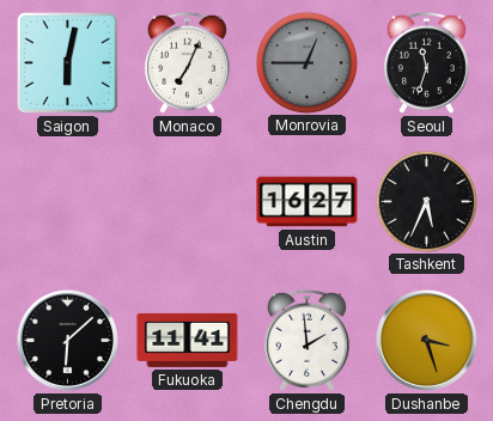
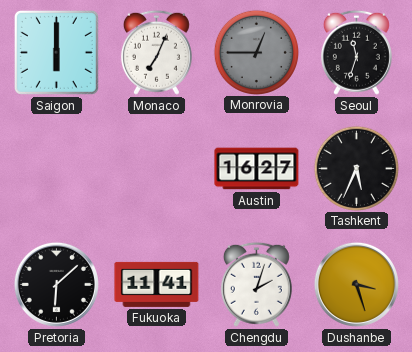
Saigon: 6:02 -> 6:00
Chengdu: 1:59 -> 2:03
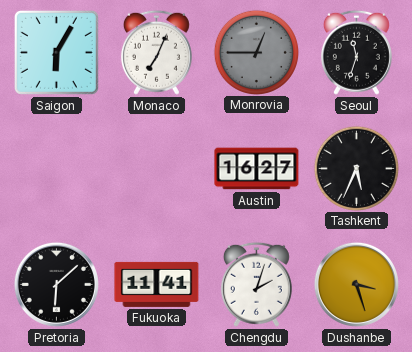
Saigon: 6:00 -> 6:05
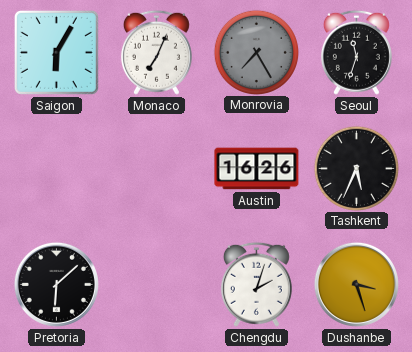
Monrovia: 12:45 -> 7:25
Austin: 16:27 -> 16:26
Fukuoka: 11:41 -> none
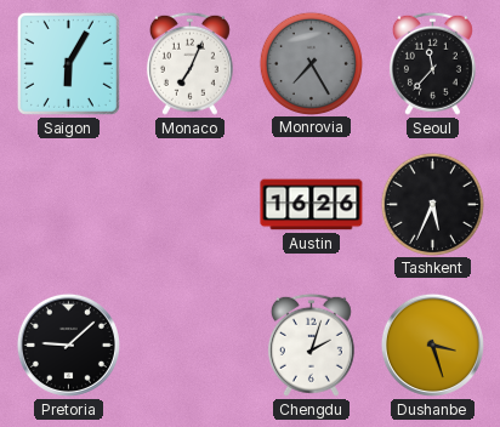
Seoul: 11:33 -> 11:37
Pretoria: 6:08 -> 9:08
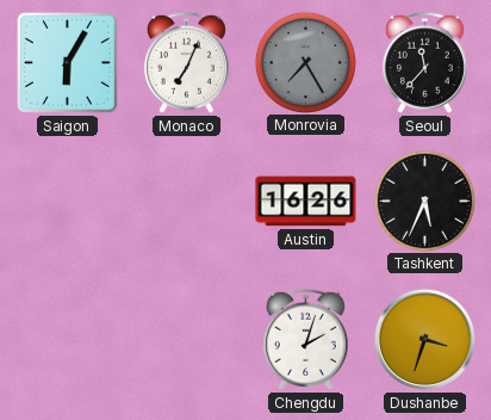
Pretoria: 9:08 -> none
Dushanbe: 3:27 -> 3:33
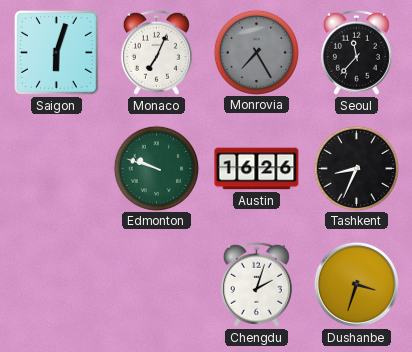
Saigon: 6:05 -> 6:03
Edmonton: none -> 9:48
Tashkent: 5:34 -> 8:34
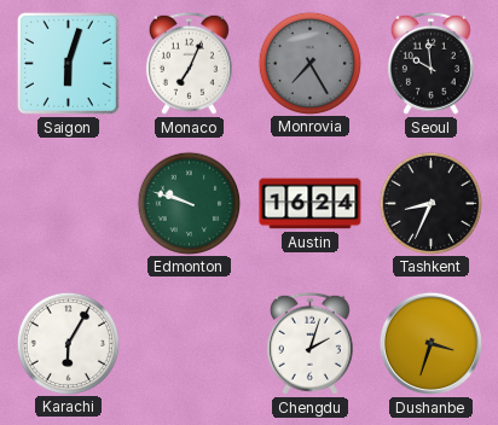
Seoul: 11:37 -> 9:59
Austin: 16:26 -> 16:24
Karachi: none -> 6:05
